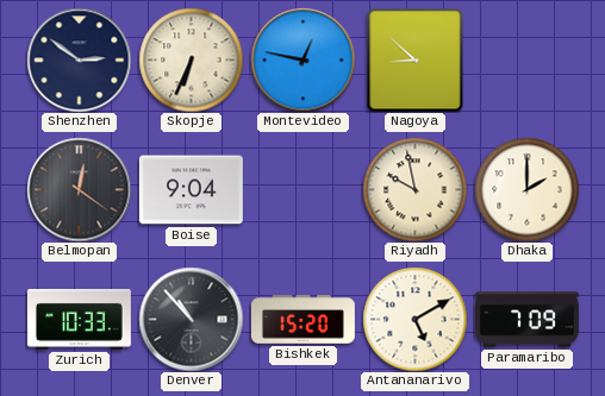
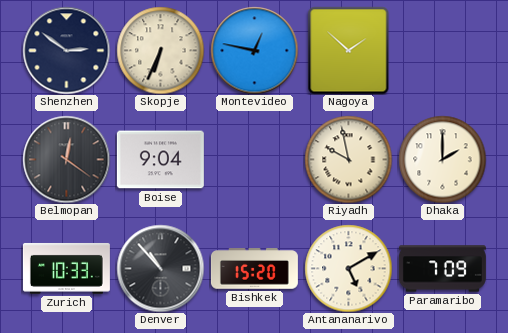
Nagoya: 8:52 -> 1:52
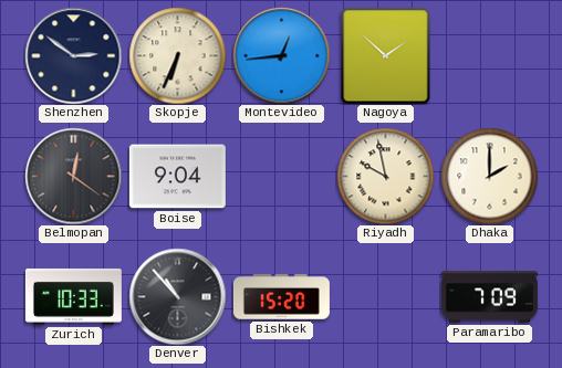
Montevideo: 12:47 -> 12:44
Antananarivo: 5:10 -> none
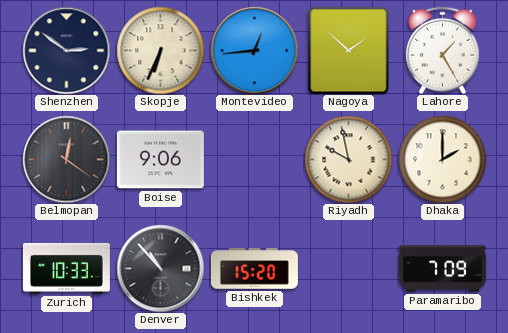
Lahore: none -> 1:25
Boise: 9:04 -> 9:06
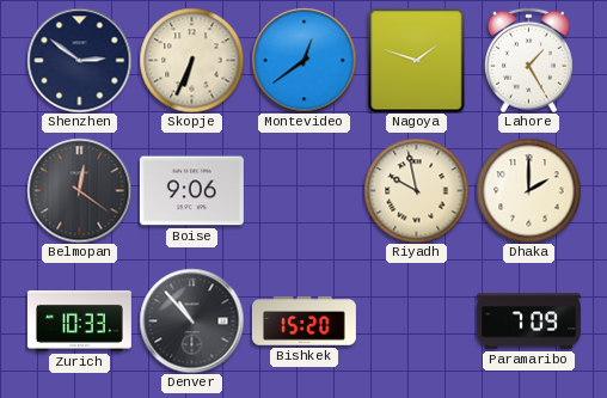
Montevideo: 12:44 -> 12:39
Nagoya: 1:52 -> 1:48
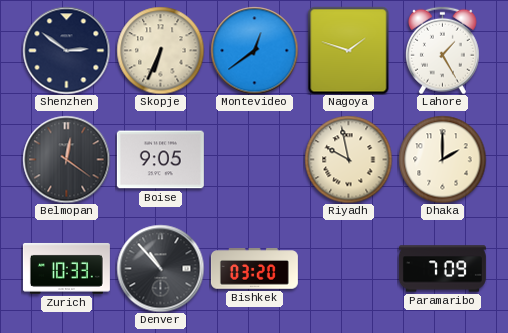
Boise: 9:06 -> 9:05
Bishkek: 15:20 -> 03:20
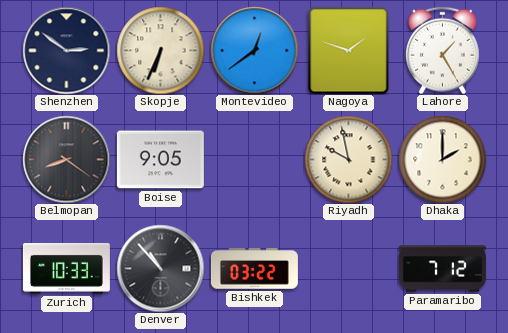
Belmopan: 12:21 -> 8:21
Bishkek: 03:20 -> 03:22
Paramaribo: 7:09 -> 7:12
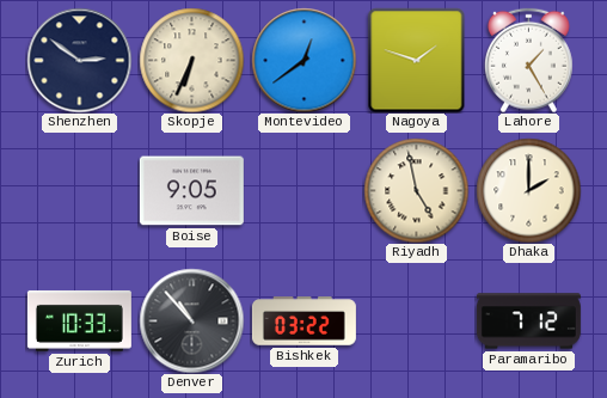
Belmopan: 8:21 -> none
Riyadh: 9:58 -> 4:58
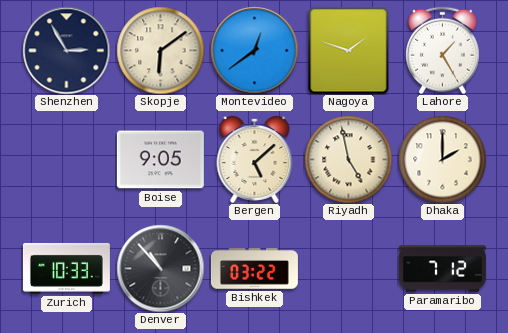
Shenzhen: 2:51 -> 2:55
Skopje: 6:34 -> 6:09
Bergen: none -> 5:08
